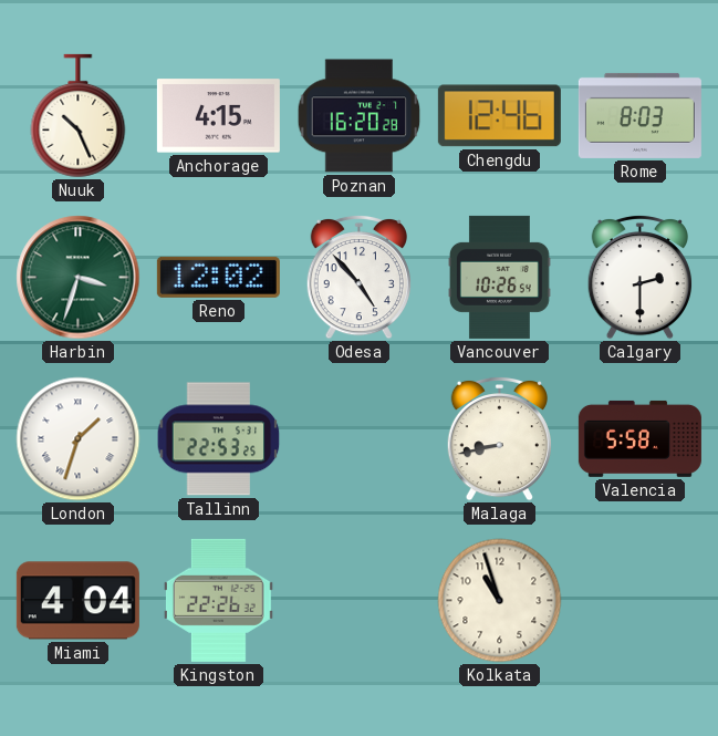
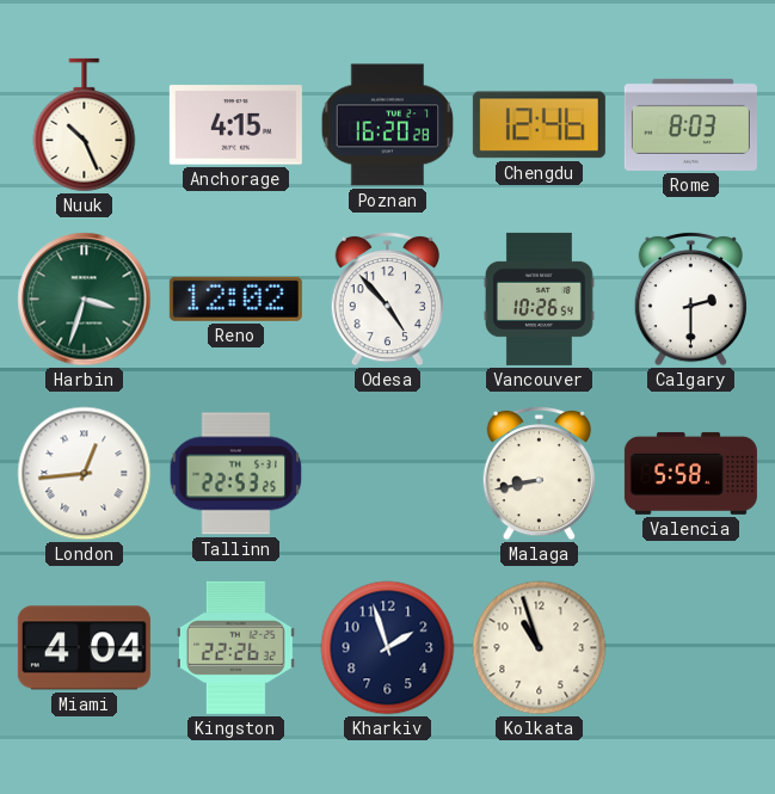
London: 1:33 -> 12:44
Kharkiv: none -> 1:57
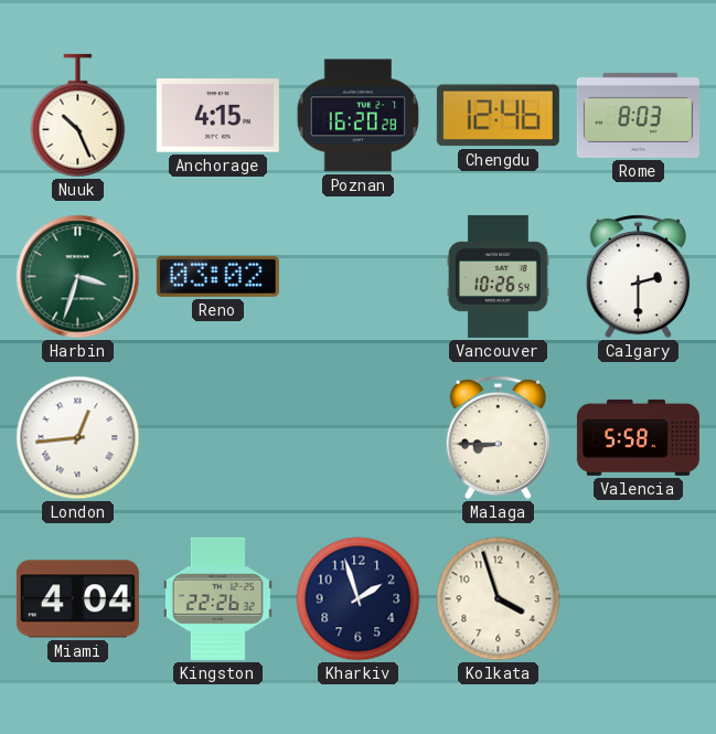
Reno: 12:02 -> 03:02
Odesa: 4:53 -> none
Tallinn: 22:53 -> none
Malaga: 8:43 -> 8:45
Kolkata: 10:57 -> 3:57
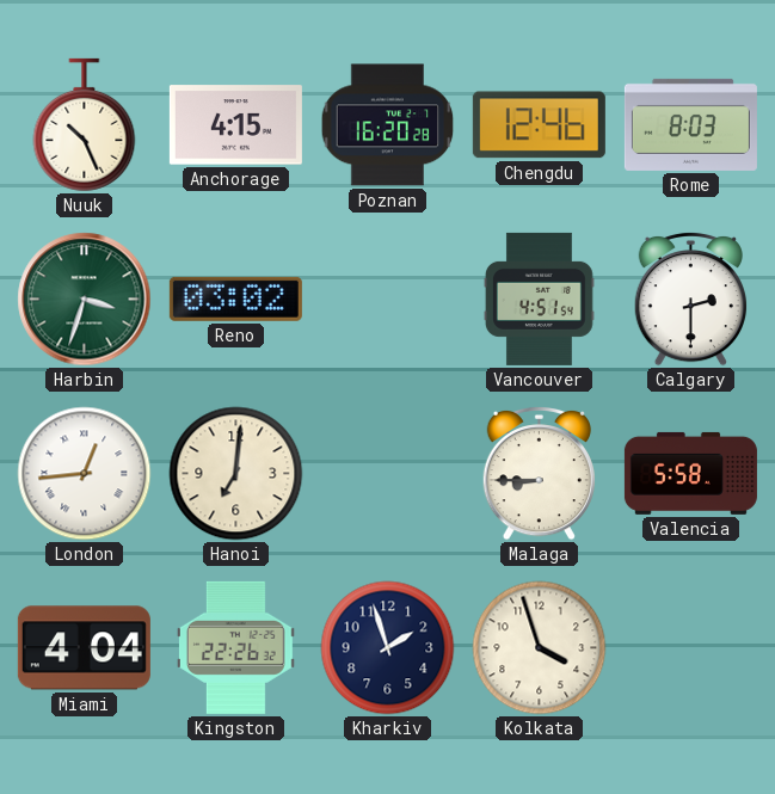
Vancouver: 10:26 -> 4:51
Hanoi: none -> 7:01
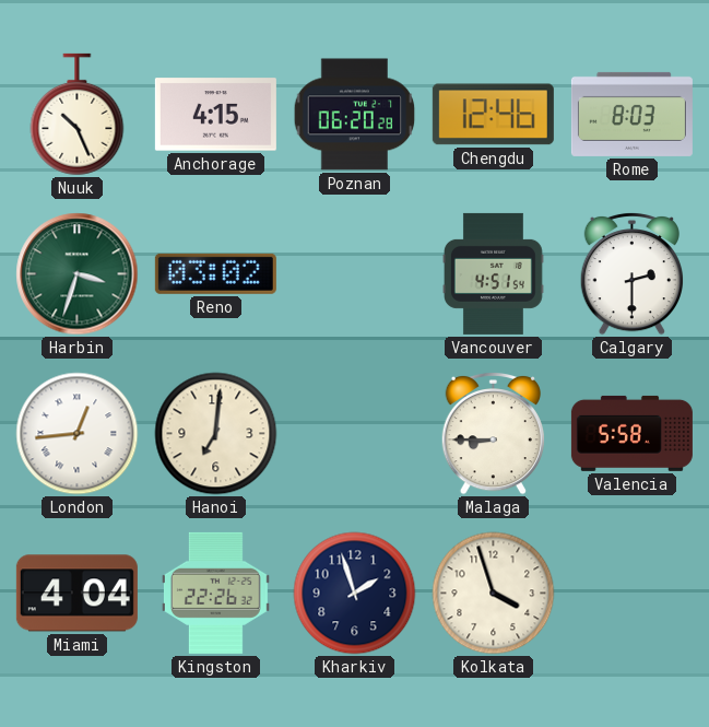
Poznan: 16:20 -> 06:20
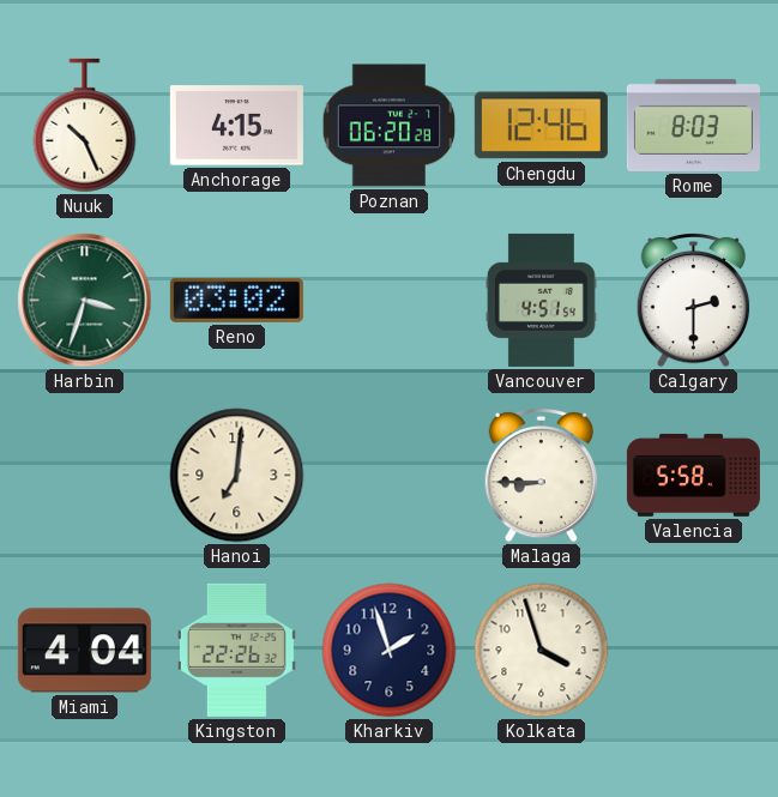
London: 12:44 -> none
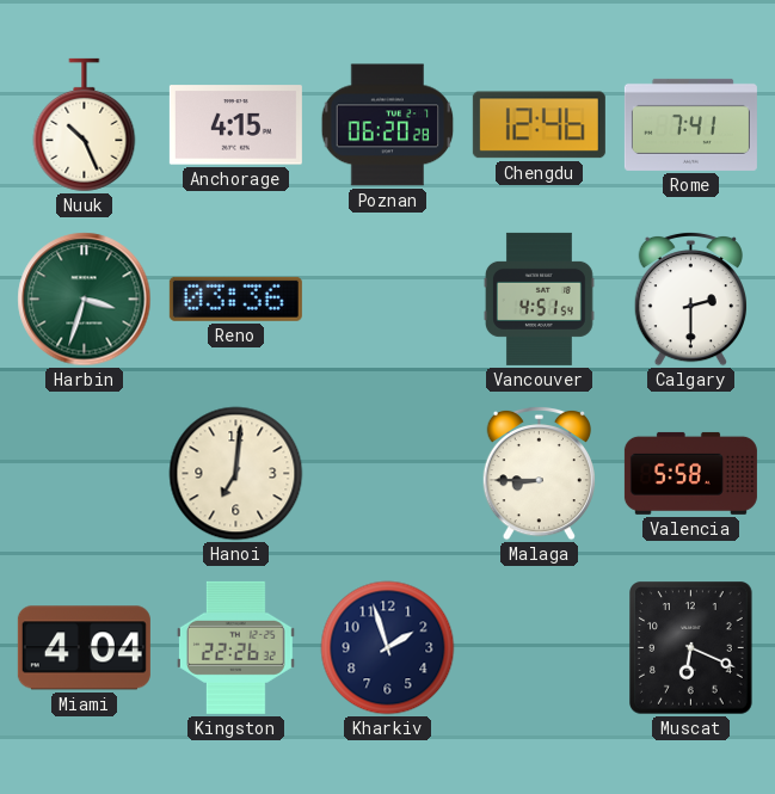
Rome: 8:03 -> 7:41
Reno: 03:02 -> 03:36
Kolkata: 3:57 -> none
Muscat: none -> 6:19
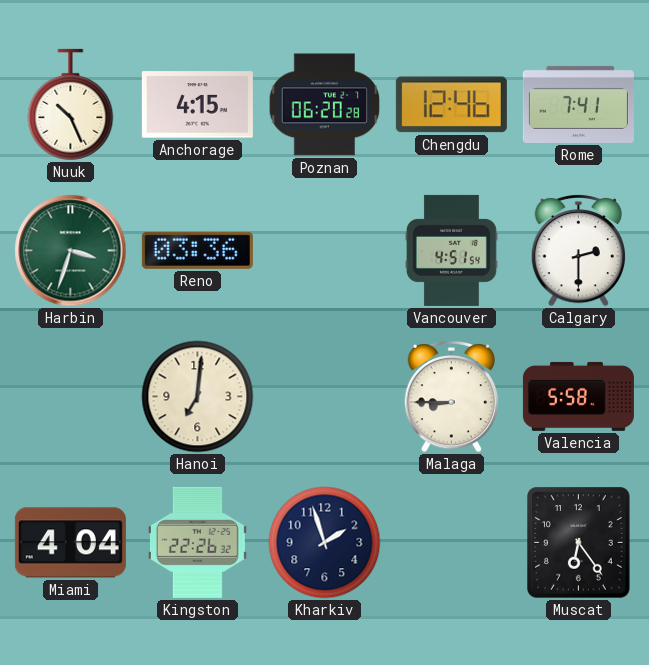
Muscat: 6:19 -> 6:24
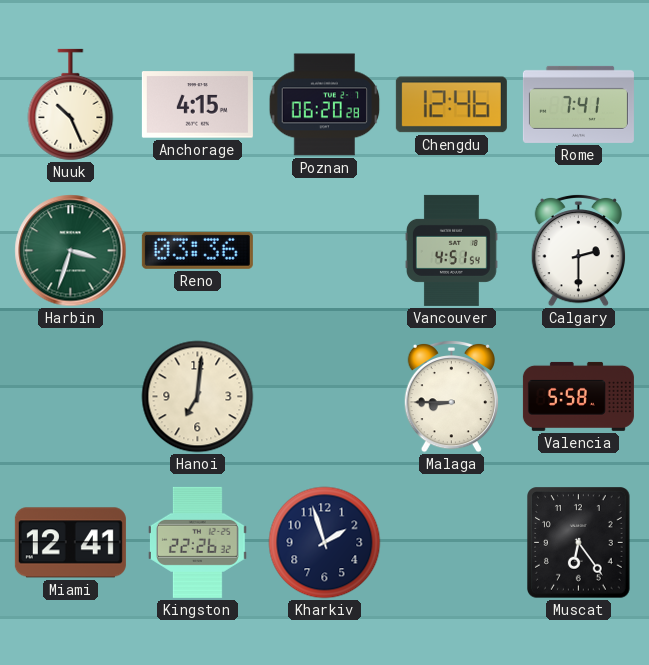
Miami: 4:04 -> 12:41
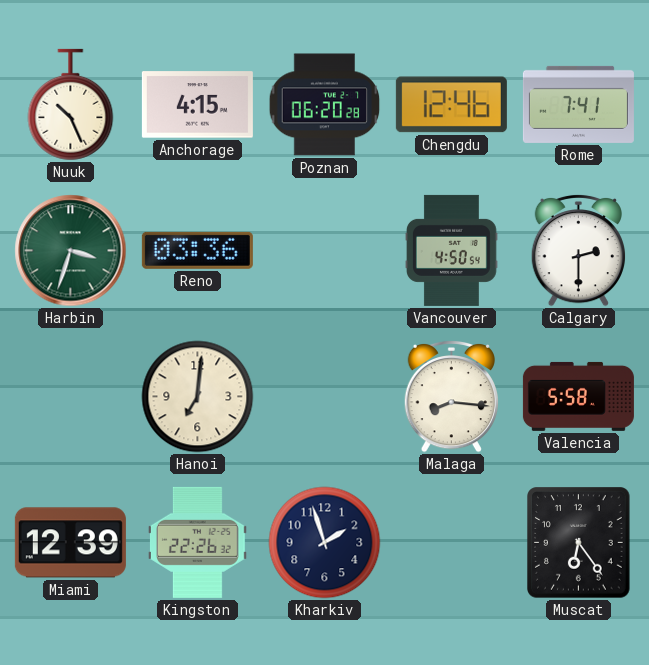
Vancouver: 4:51 -> 4:50
Malaga: 8:45 -> 8:16
Miami: 12:41 -> 12:39
